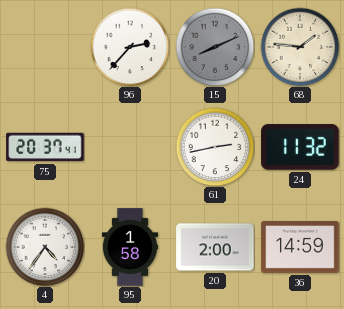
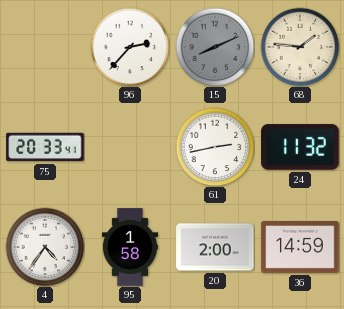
75: 20:37 -> 20:33
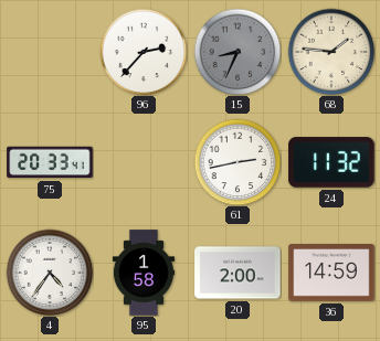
15: 8:11 -> 8:34
